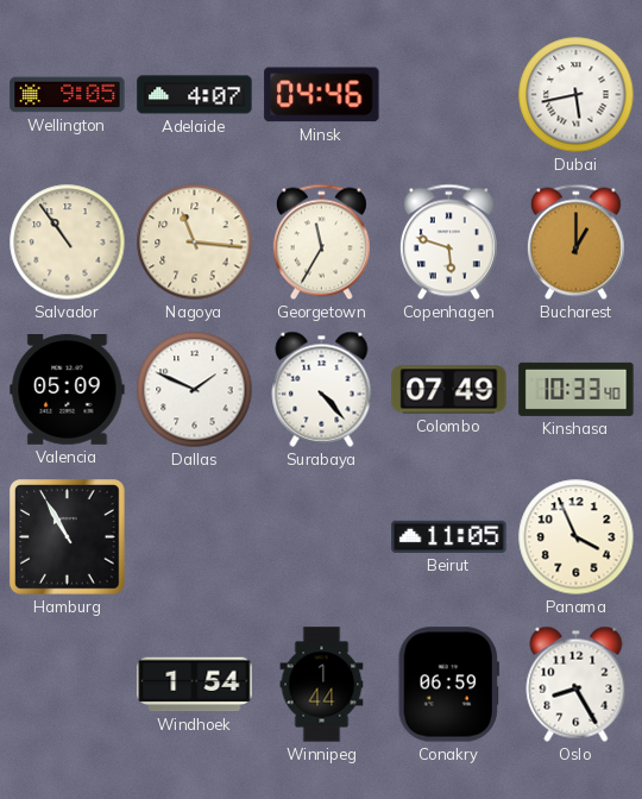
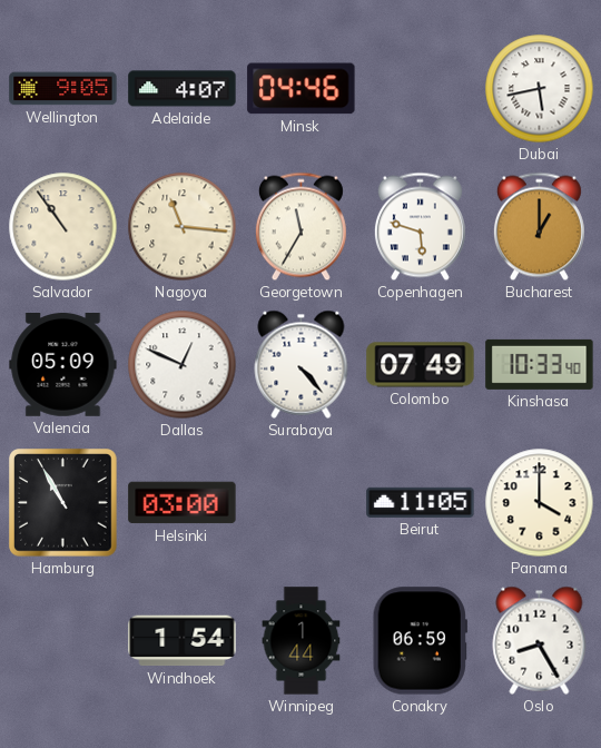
Dallas: 1:49 -> 12:49
Helsinki: none -> 03:00
Panama: 3:56 -> 4:00
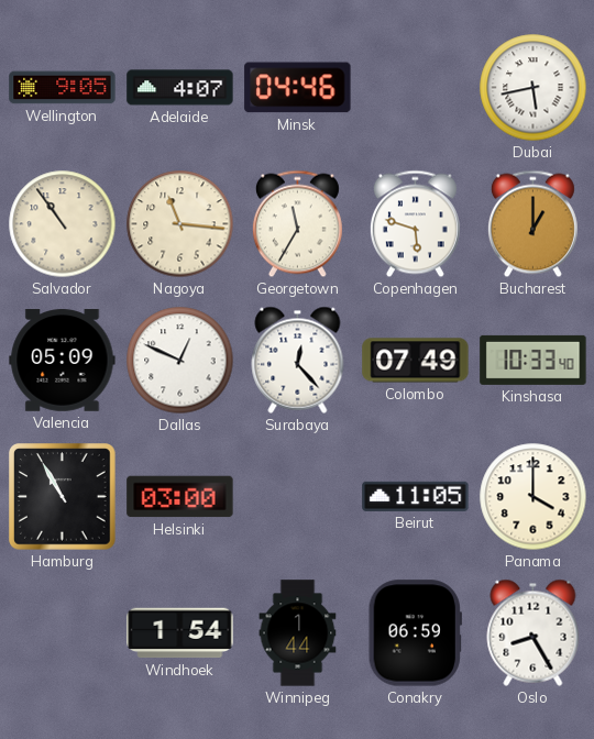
Surabaya: 4:23 -> 12:23
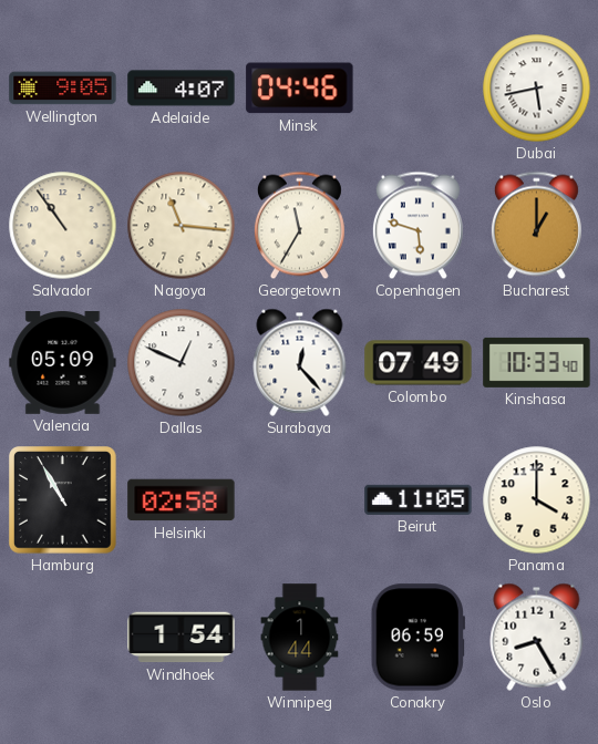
Helsinki: 03:00 -> 02:58
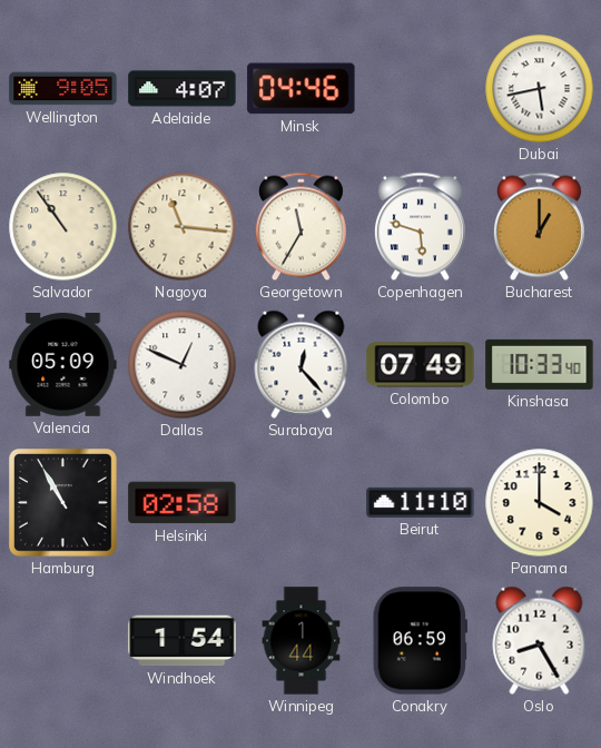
Beirut: 11:05 -> 11:10
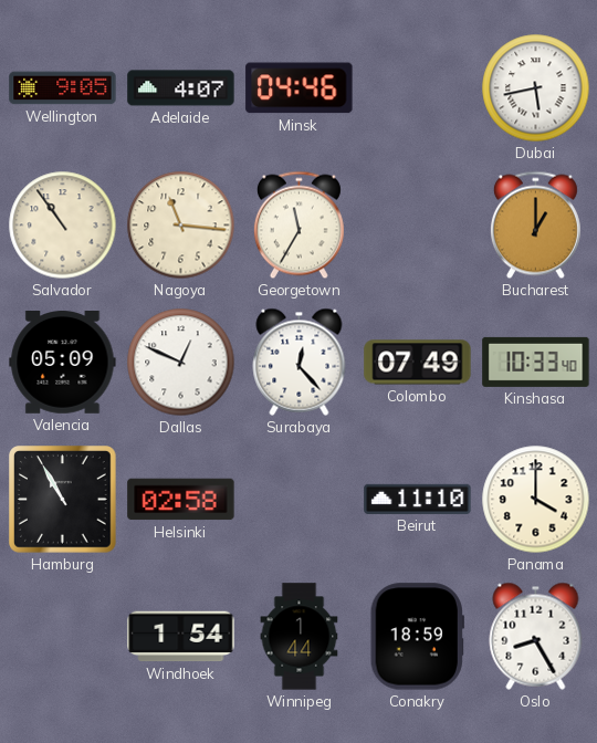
Copenhagen: 5:48 -> none
Conakry: 06:59 -> 18:59
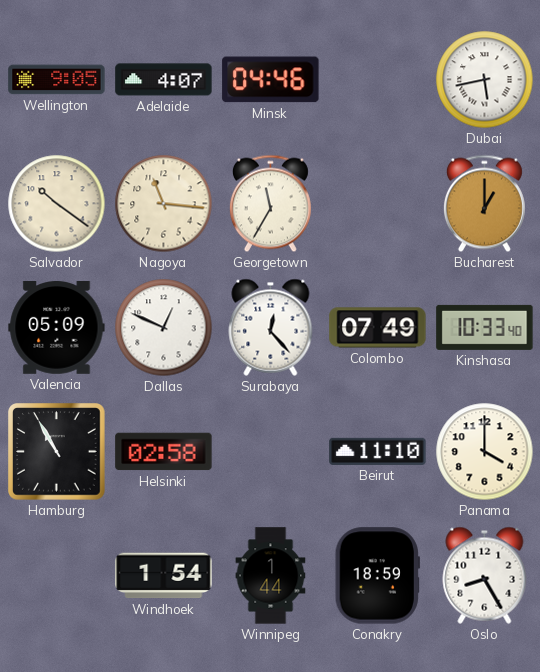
Salvador: 10:54 -> 10:21
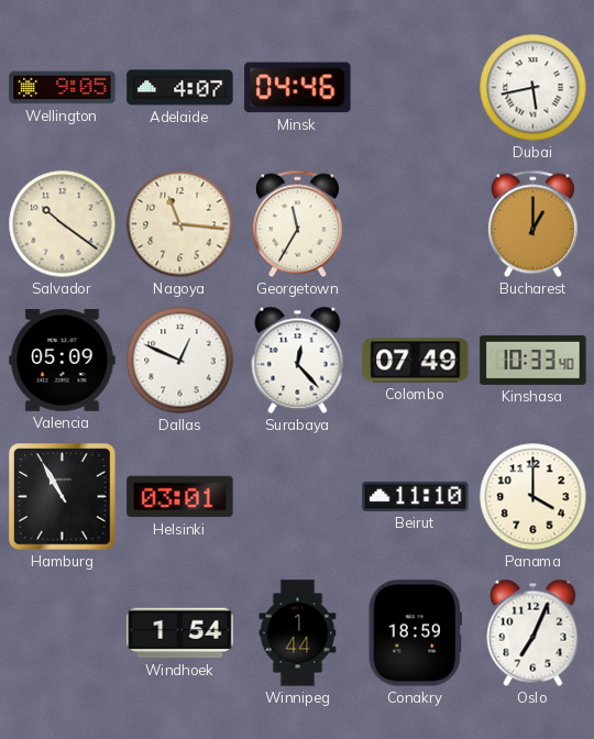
Helsinki: 02:58 -> 03:01
Oslo: 8:25 -> 7:04
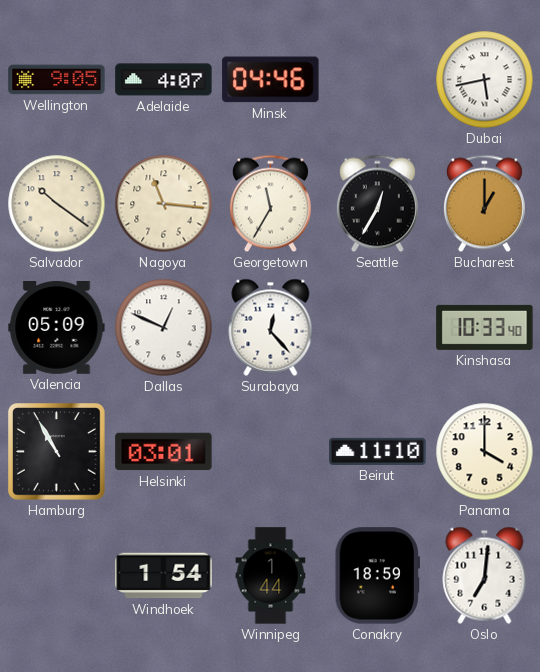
Seattle: none -> 12:35
Colombo: 07:49 -> none
Oslo: 7:04 -> 7:01
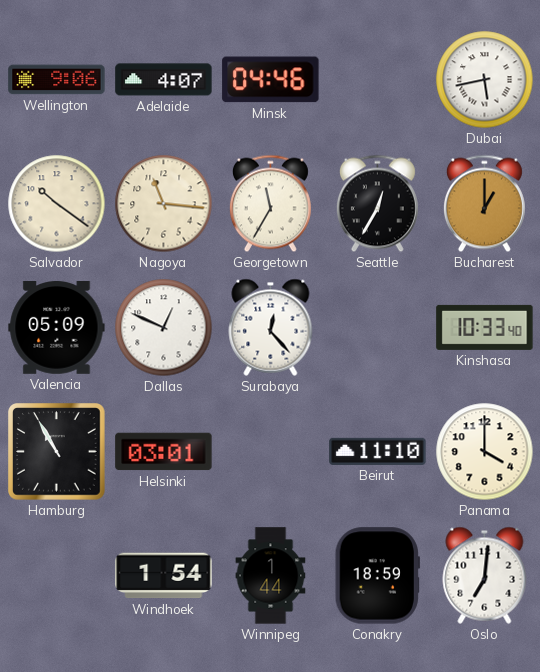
Wellington: 9:05 -> 9:06
